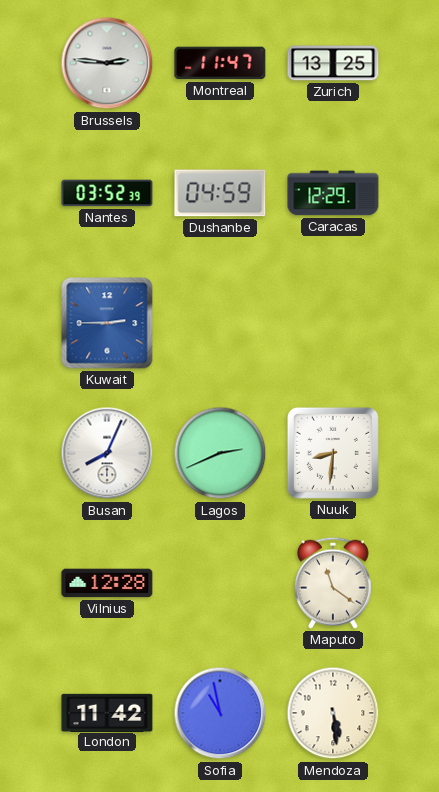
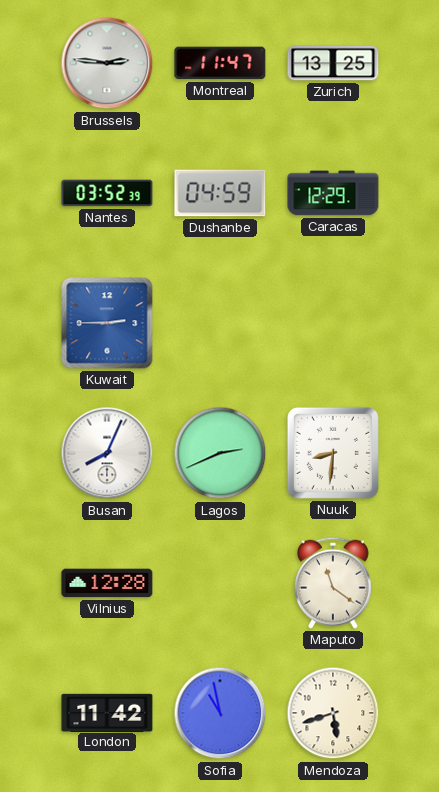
Mendoza: 5:29 -> 5:42
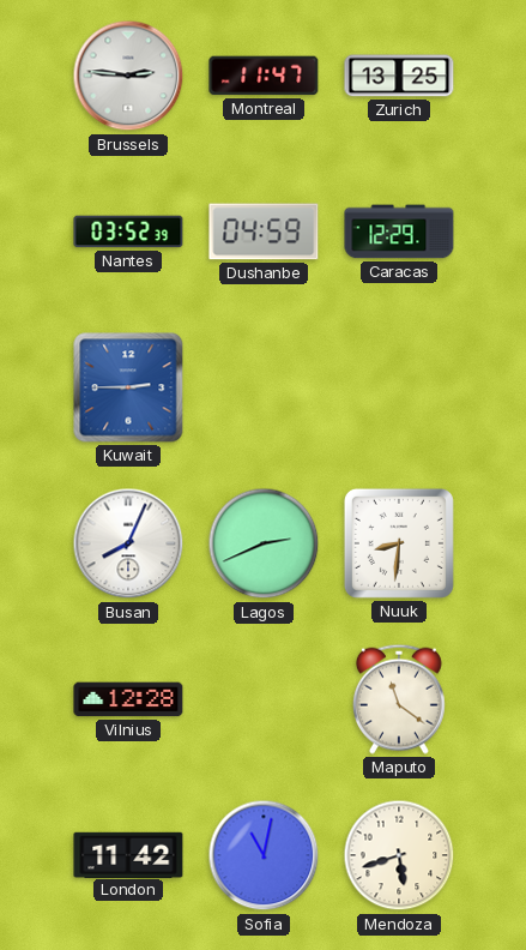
Sofia: 10:58 -> 11:02
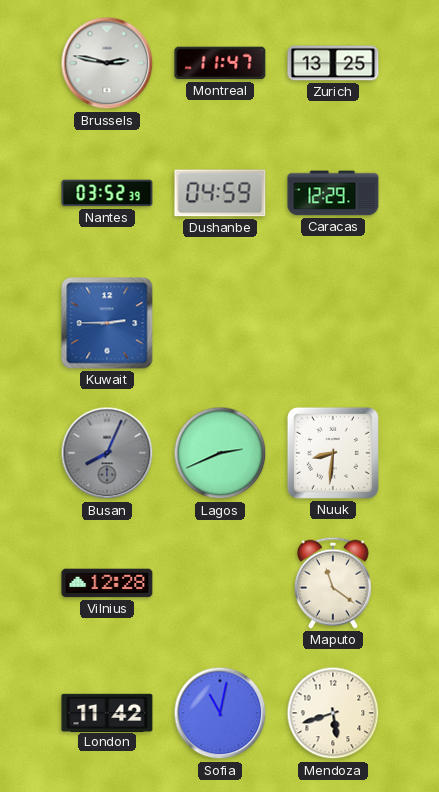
Brussels: 2:46 -> 2:47
Busan dial: white -> grey
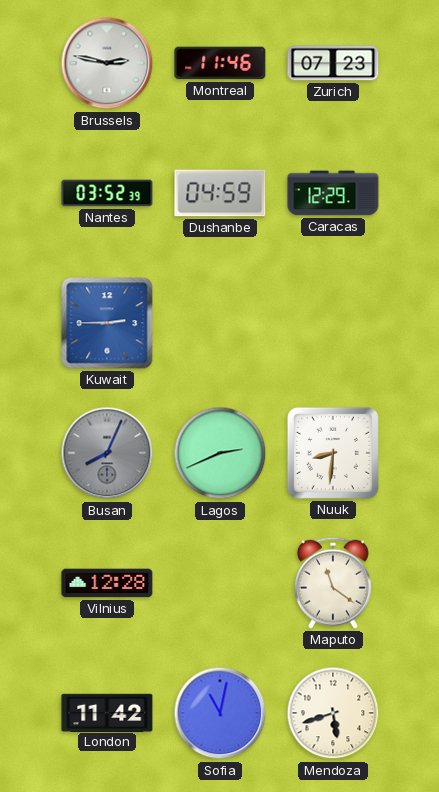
Montreal: 11:47 -> 11:46
Zurich: 13:25 -> 07:23
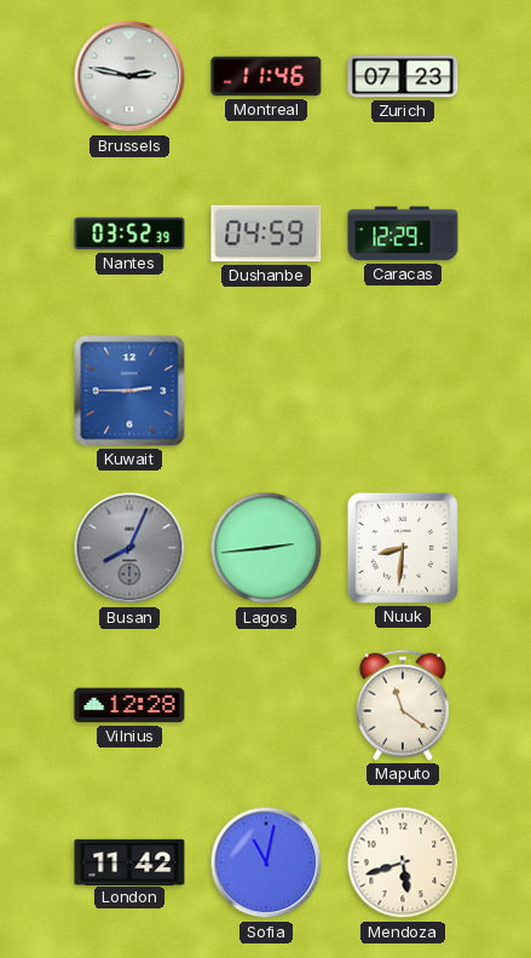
Lagos: 2:41 -> 2:44
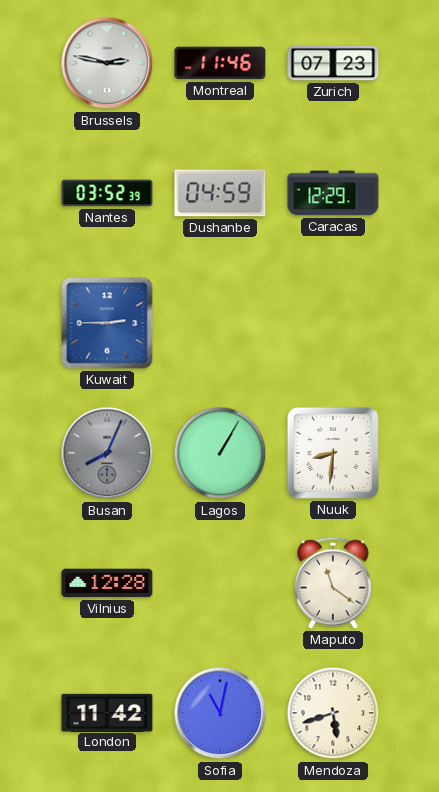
Lagos: 2:44 -> 1:05
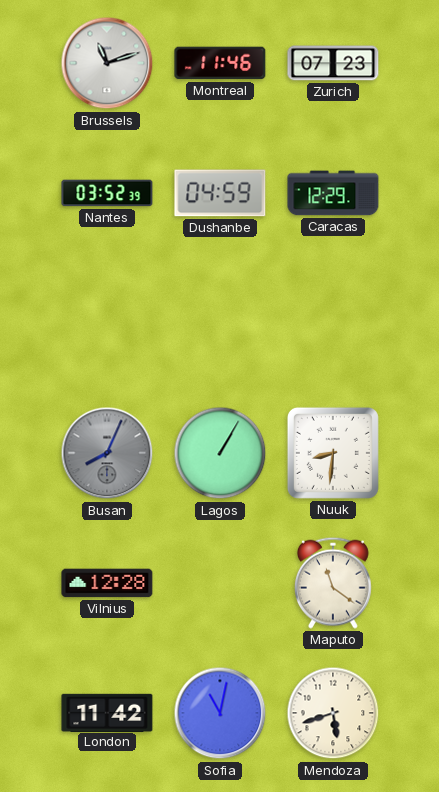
Brussels: 2:47 -> 11:12
Kuwait: 2:45 -> none
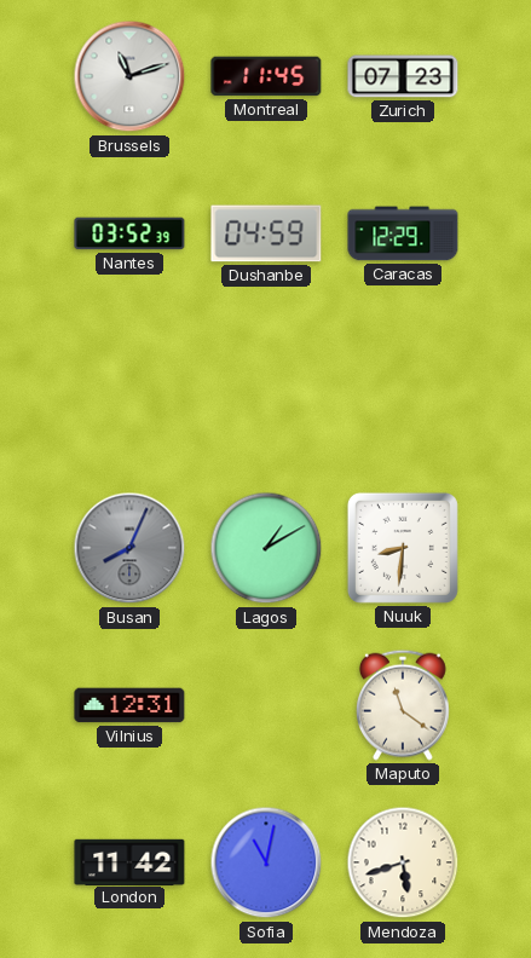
Montreal: 11:46 -> 11:45
Lagos: 1:05 -> 1:10
Vilnius: 12:28 -> 12:31
